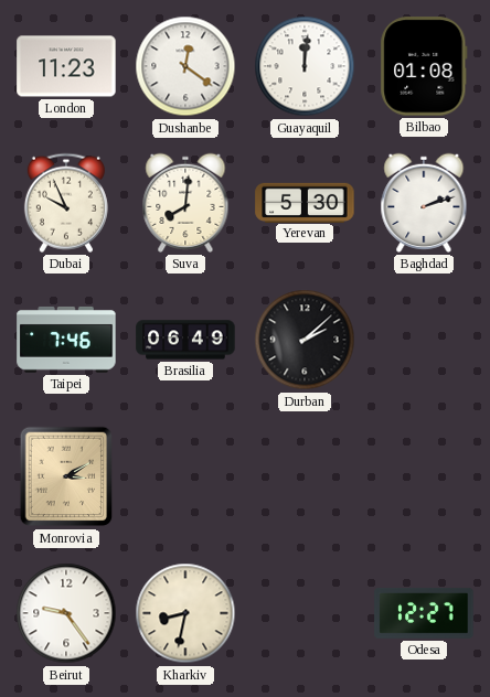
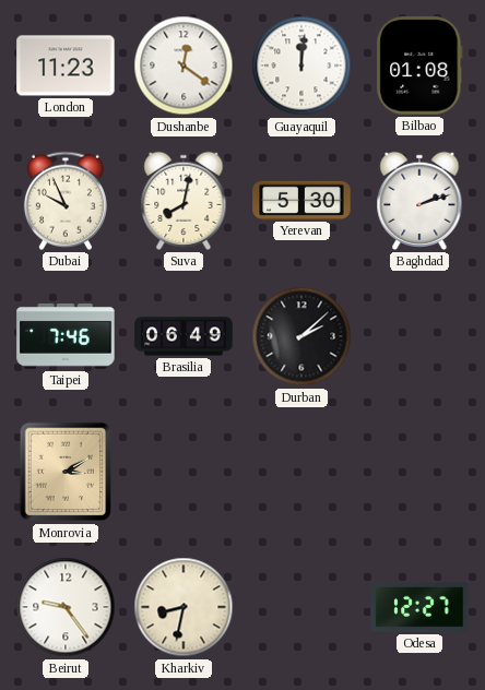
Suva: 8:01 -> 8:02
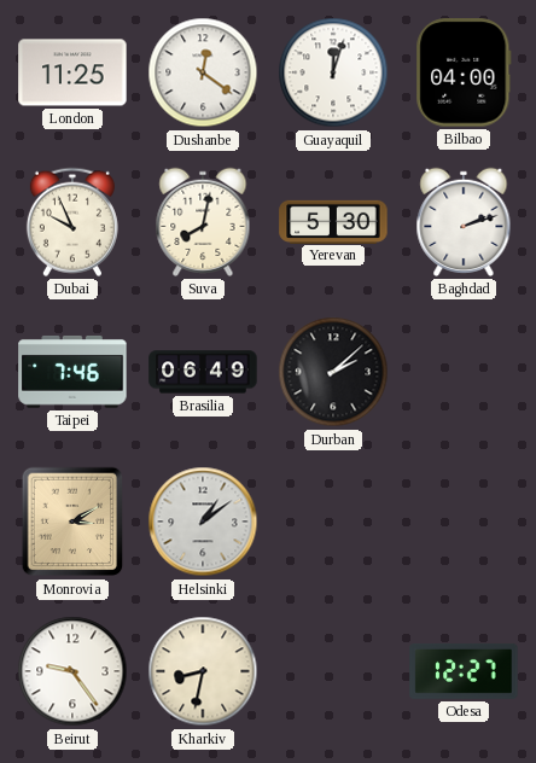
London: 11:23 -> 11:25
Guayaquil: 12:01 -> 12:03
Bilbao: 01:08 -> 04:00
Helsinki: none -> 1:09
